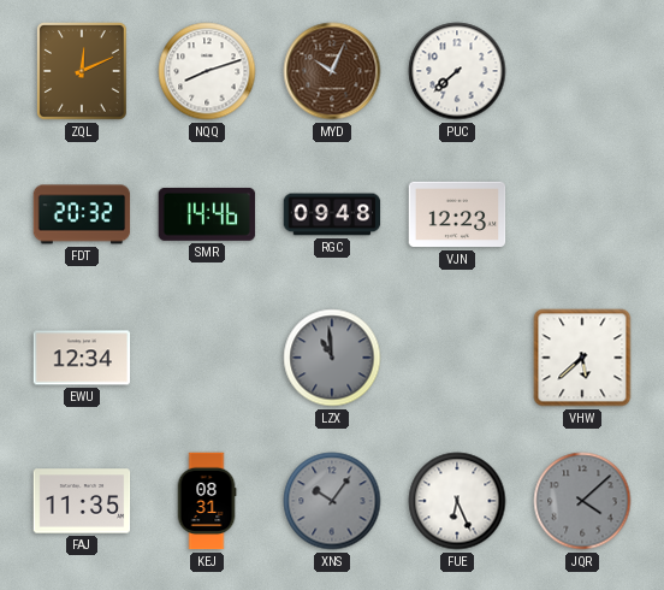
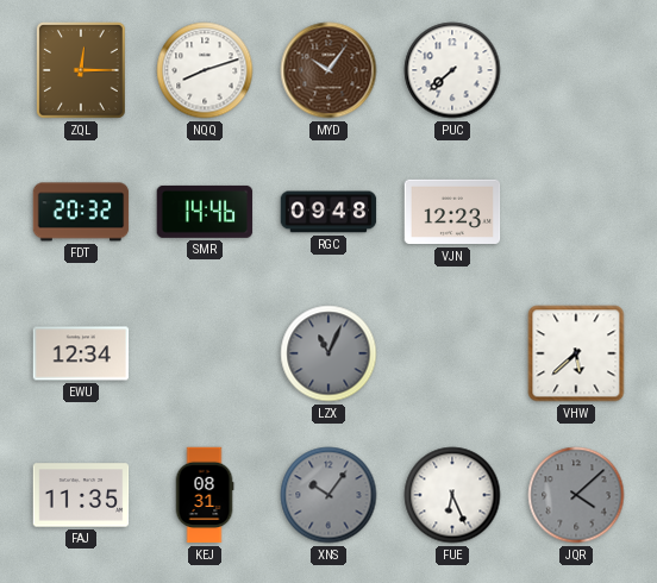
ZQL: 12:11 -> 12:15
MYD: 10:04 -> 10:06
LZX: 10:59 -> 11:04
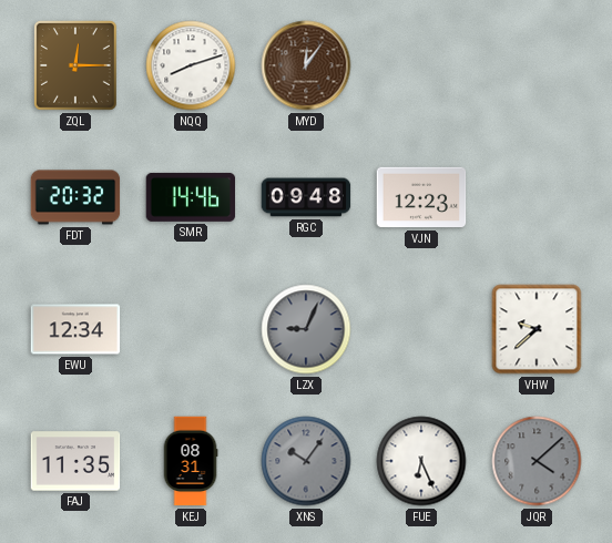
MYD: 10:06 -> 12:06
PUC: 7:38 -> none
LZX: 11:04 -> 9:04
VHW: 5:38 -> 9:38
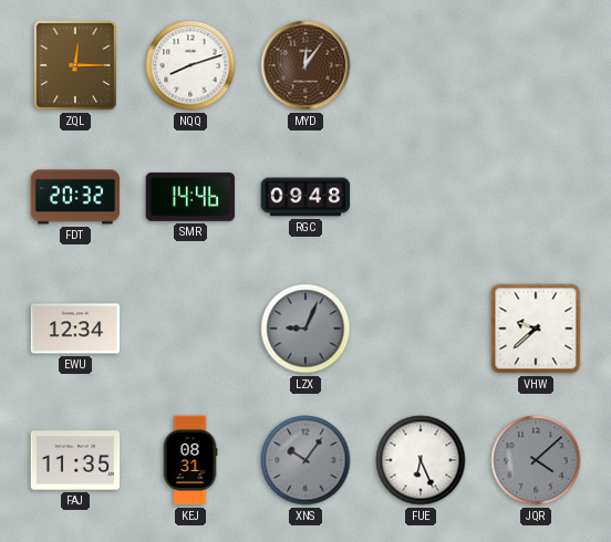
VJN: 12:23 -> none
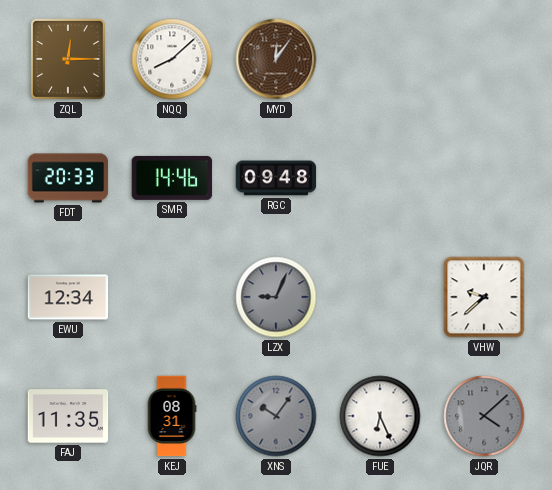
NQQ: 8:12 -> 8:08
FDT: 20:32 -> 20:33
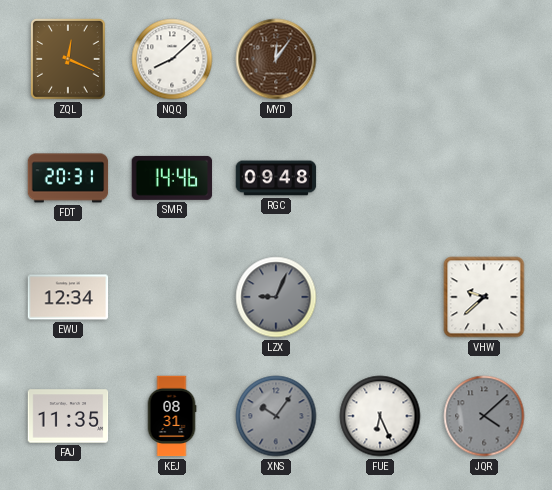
ZQL: 12:15 -> 12:19
FDT: 20:33 -> 20:31
